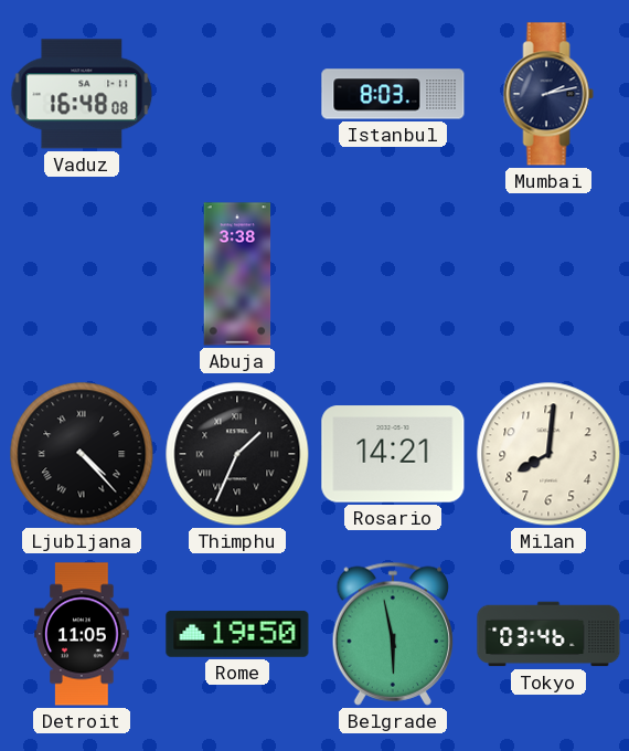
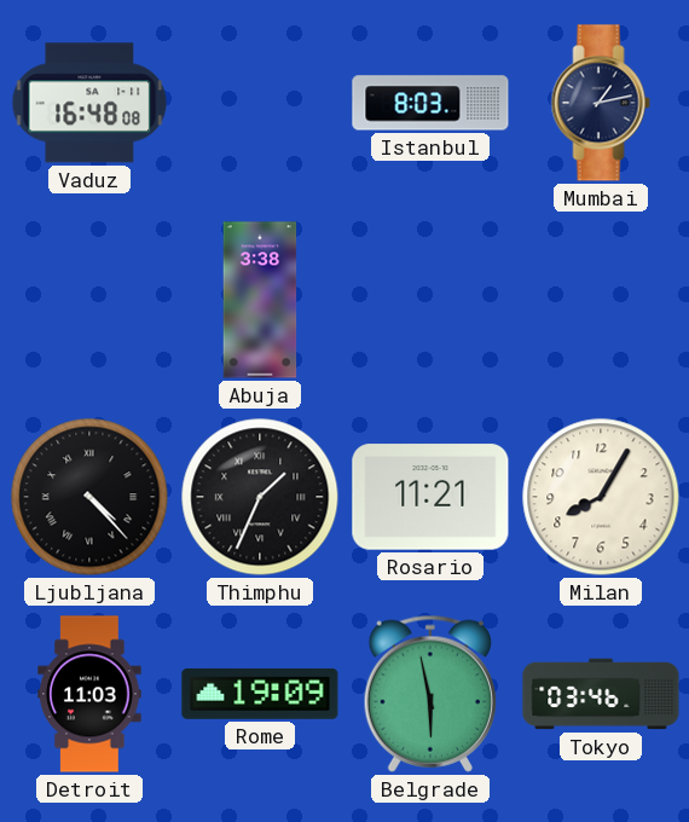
Mumbai: 2:13 -> 1:13
Rosario: 14:21 -> 11:21
Milan: 8:01 -> 8:05
Detroit: 11:05 -> 11:03
Rome: 19:50 -> 19:09
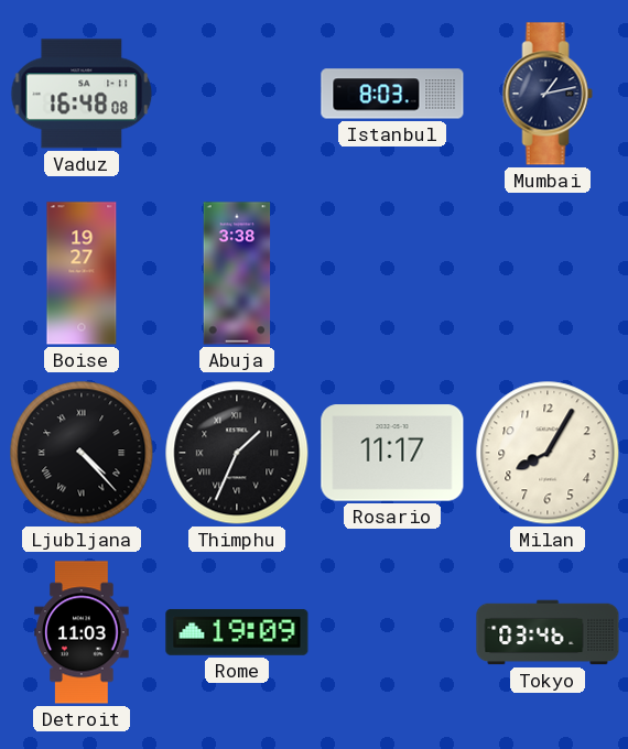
Boise: none -> 19:27
Rosario: 11:21 -> 11:17
Belgrade: 5:58 -> none
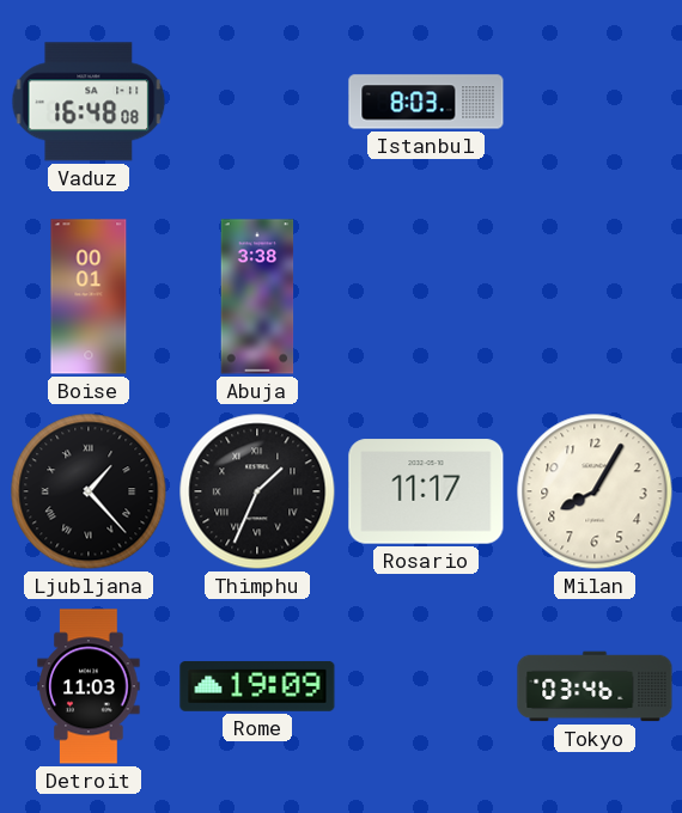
Mumbai: 1:13 -> none
Boise: 19:27 -> 00:01
Ljubljana: 4:23 -> 1:23
